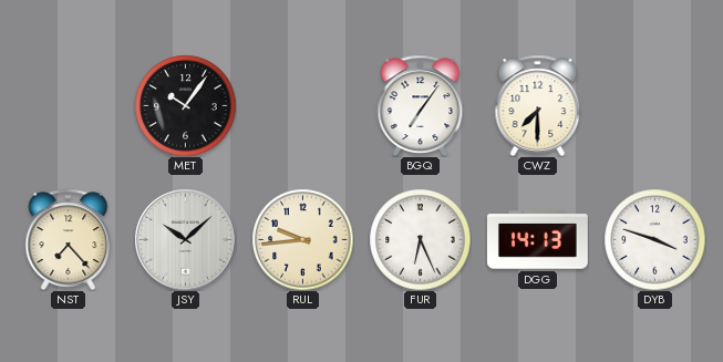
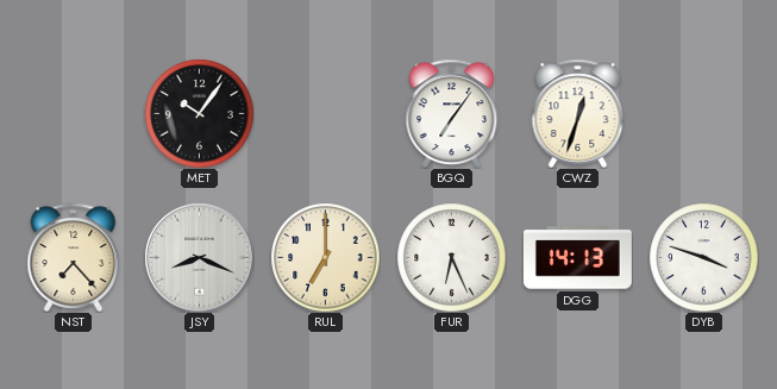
CWZ: 7:30 -> 12:33
JSY: 10:08 -> 8:19
RUL: 9:44 -> 7:00
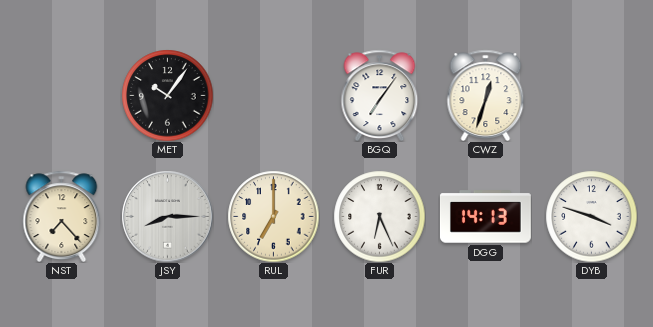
JSY: 8:19 -> 8:15
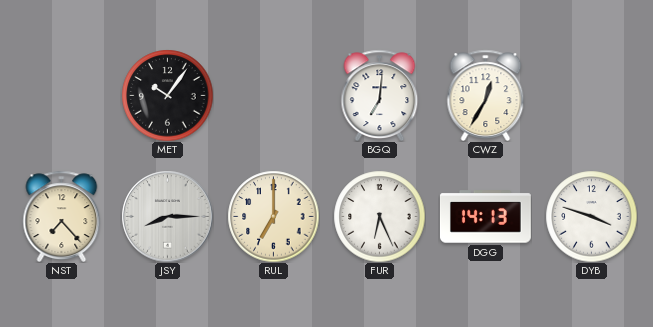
BGQ: 7:06 -> 7:01
CWZ: 12:33 -> 12:35
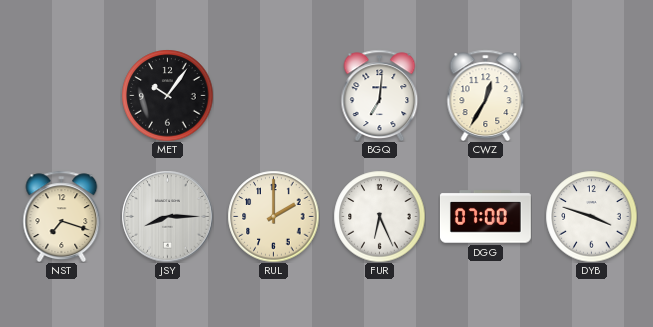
NST: 7:23 -> 7:18
RUL: 7:00 -> 2:00
DGG: 14:13 -> 07:00
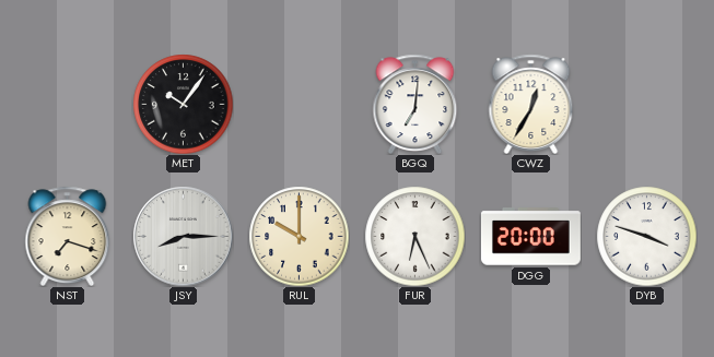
RUL: 2:00 -> 10:00
DGG: 07:00 -> 20:00
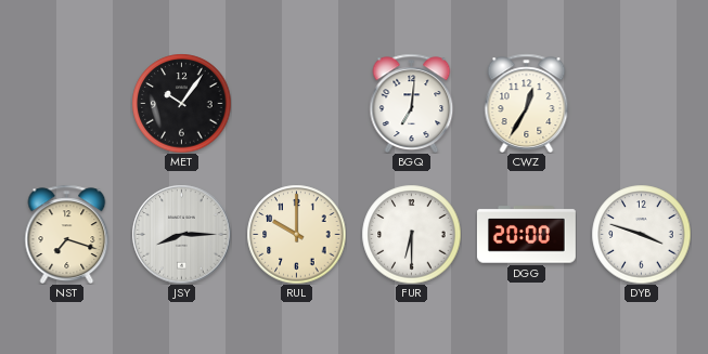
FUR: 6:26 -> 6:30
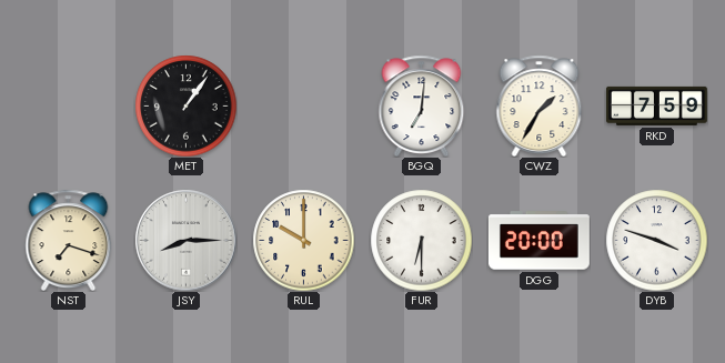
MET: 10:06 -> 1:06
CWZ: 12:35 -> 1:35
RKD: none -> 7:59
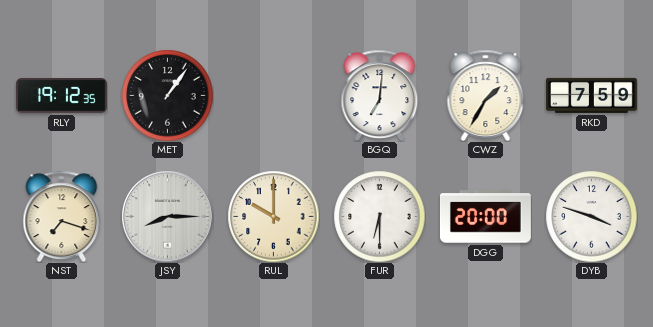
RLY: none -> 19:12
